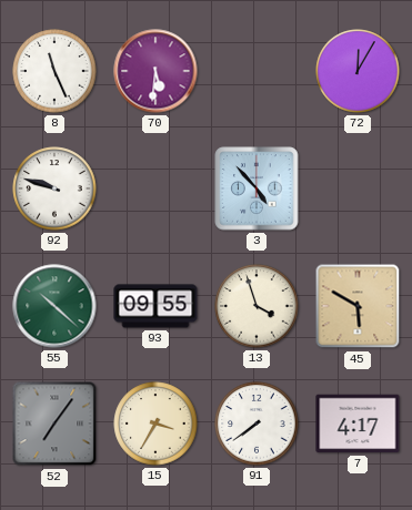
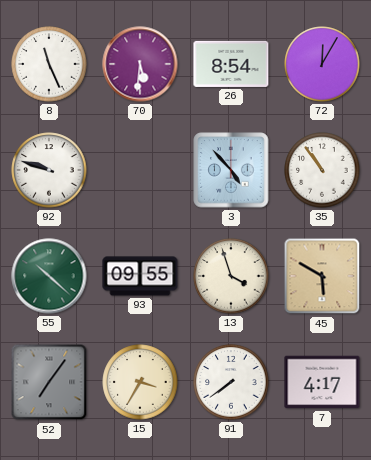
26: none -> 8:54
35: none -> 10:54
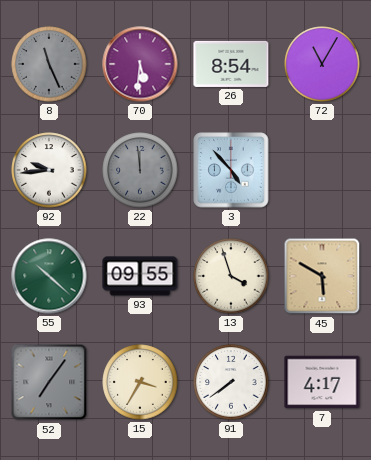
8 dial: white -> grey
72: 12:05 -> 11:05
92: 9:48 -> 9:44
22: none -> 11:59
35: 10:54 -> none
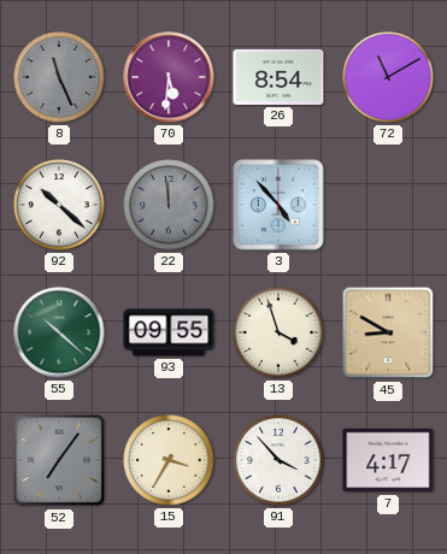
72: 11:05 -> 11:10
92: 9:44 -> 10:22
45: 5:50 -> 8:50
91: 7:39 -> 3:53
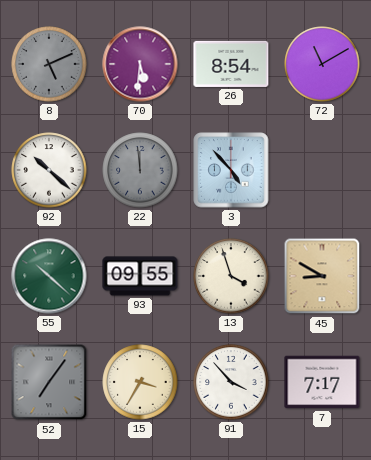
8: 11:26 -> 5:11
7: 4:17 -> 7:17
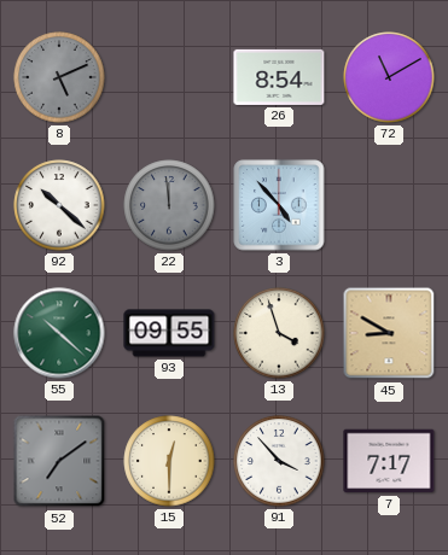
70: 5:31 -> none
52: 7:06 -> 7:09
15: 3:35 -> 12:30
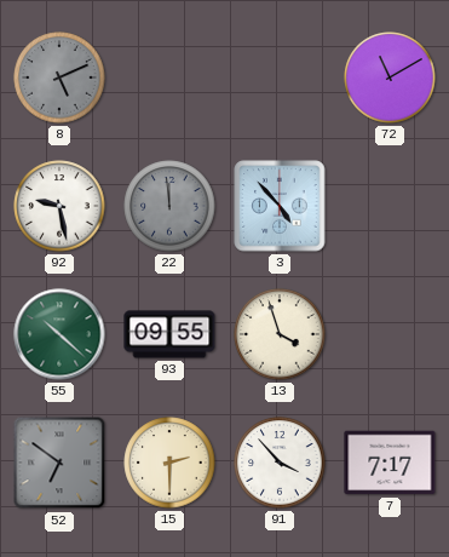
26: 8:54 -> none
92: 10:22 -> 9:28
45: 8:50 -> none
52: 7:09 -> 6:51
15: 12:30 -> 2:30
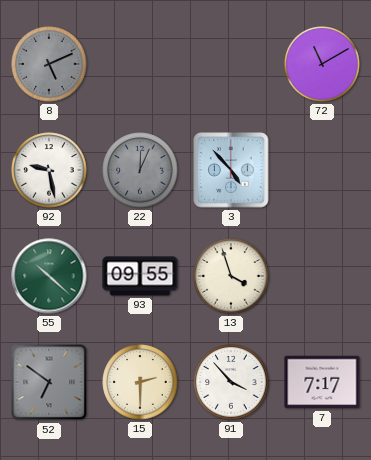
22: 11:59 -> 12:04
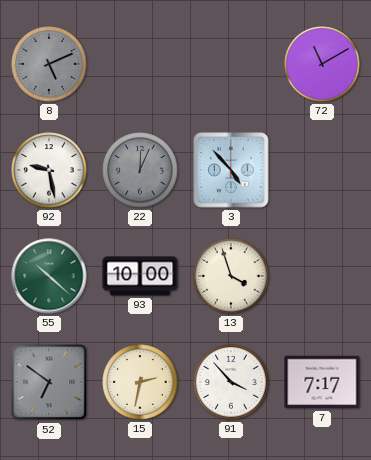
93: 09:55 -> 10:00
15: 2:30 -> 2:32
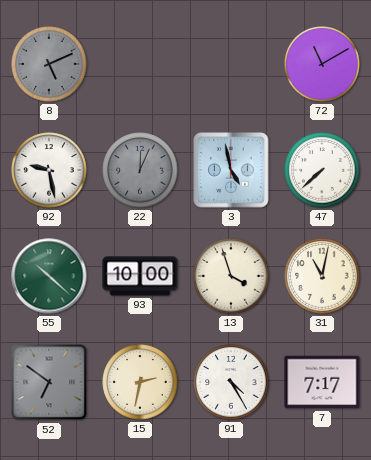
3: 4:53 -> 4:58
47: none -> 7:38
31: none -> 11:02
91: 3:53 -> 4:25
